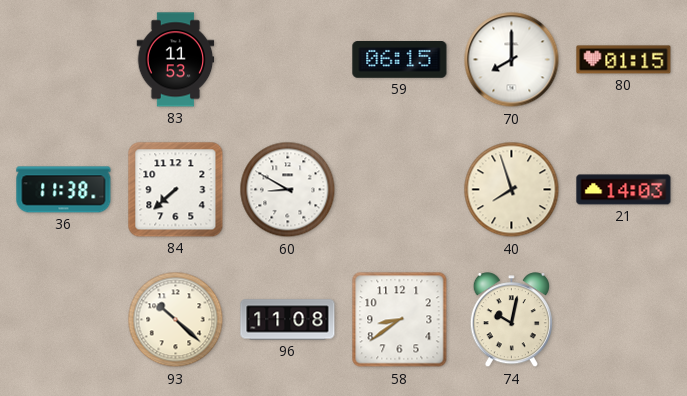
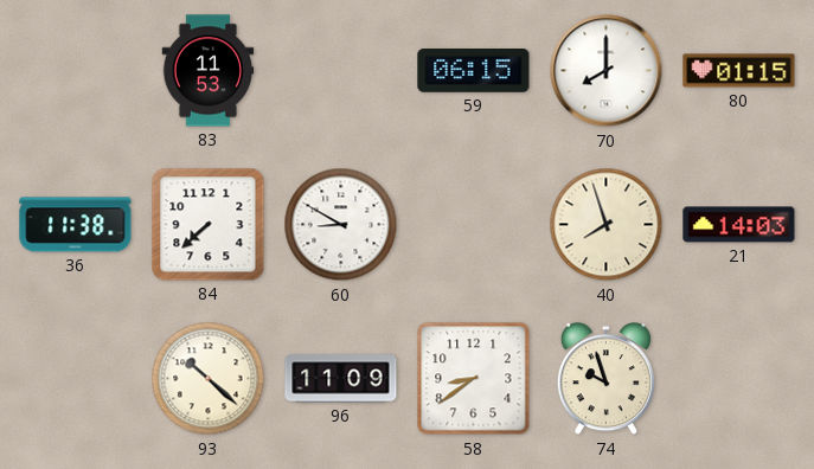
96: 11:08 -> 11:09
74: 10:02 -> 9:57
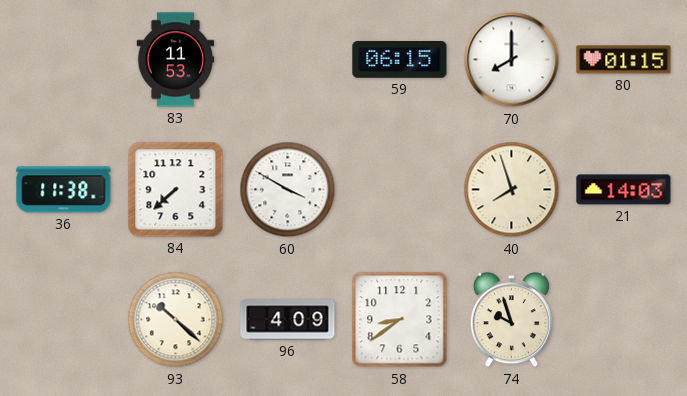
60: 8:50 -> 3:50
96: 11:09 -> 4:09
